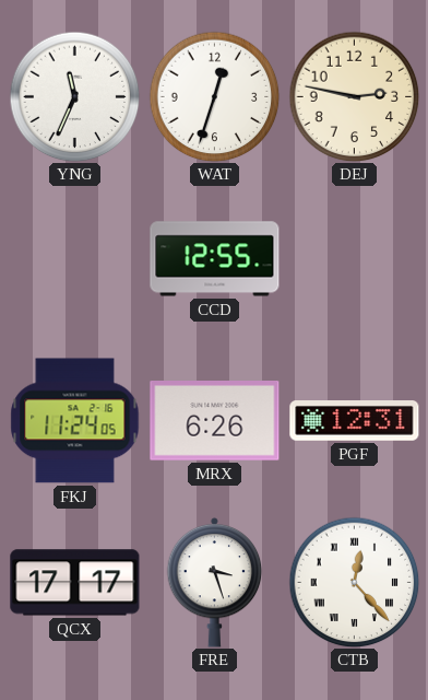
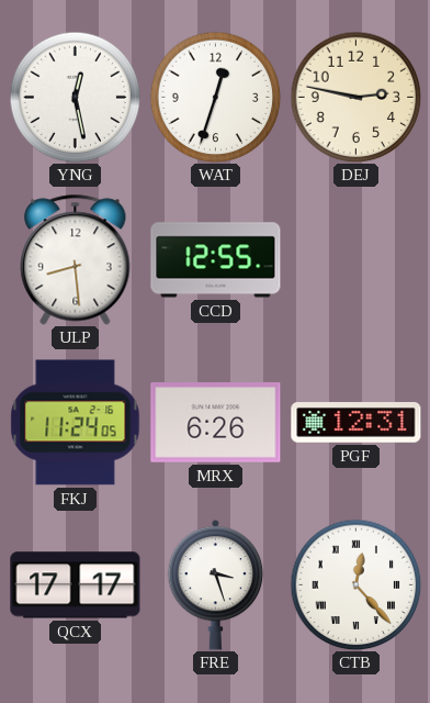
YNG: 11:34 -> 12:28
ULP: none -> 8:29
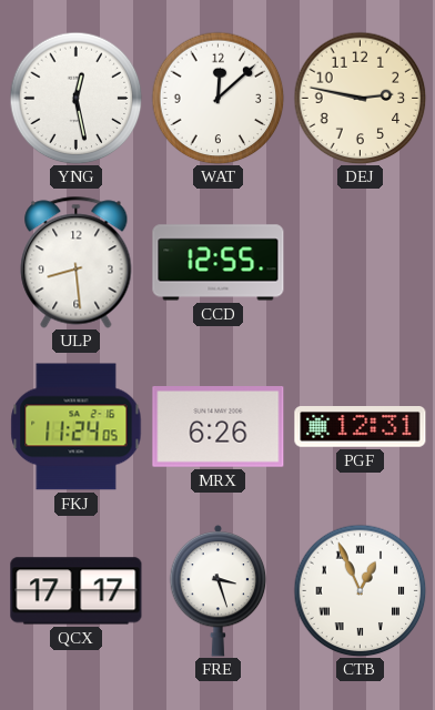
WAT: 12:33 -> 12:08
CTB: 12:23 -> 12:56
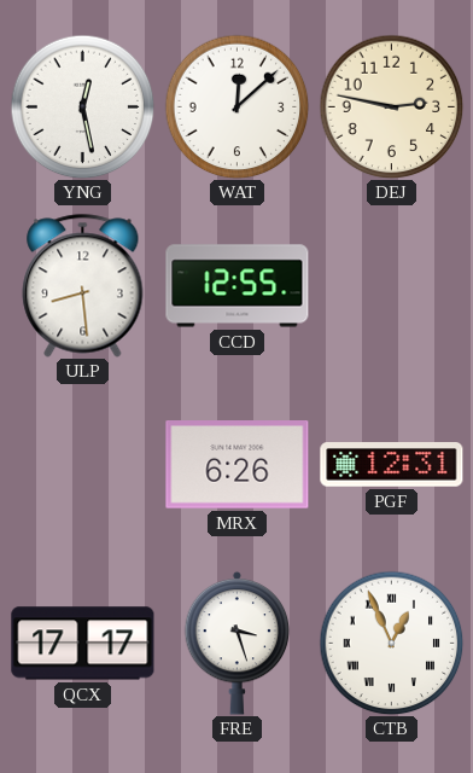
FKJ: 11:24 -> none
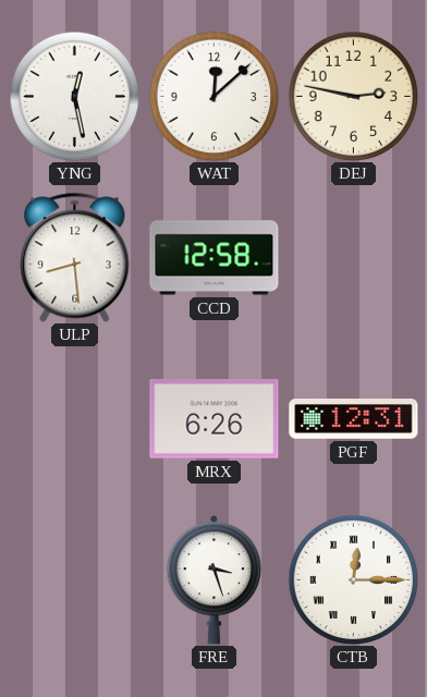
CCD: 12:55 -> 12:58
QCX: 17:17 -> none
CTB: 12:56 -> 12:15
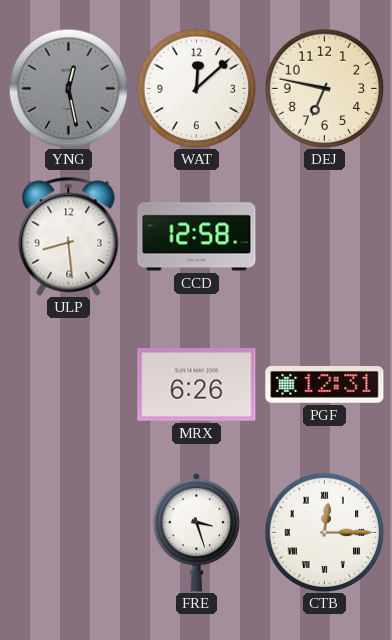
YNG dial: white -> grey
DEJ: 2:47 -> 6:47
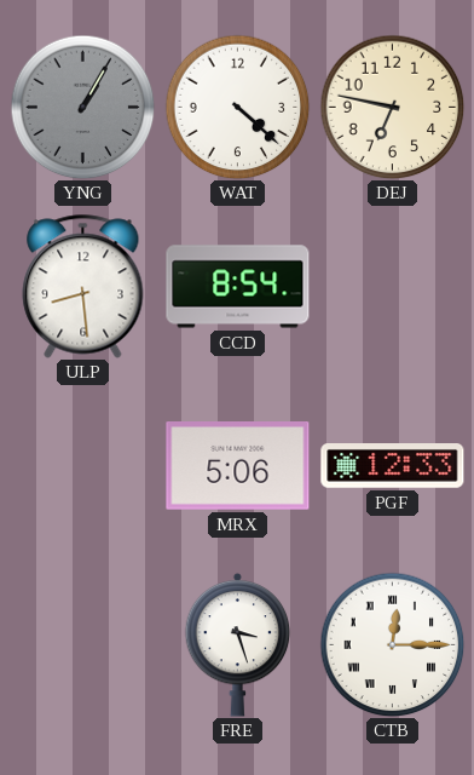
YNG: 12:28 -> 1:05
WAT: 12:08 -> 4:22
CCD: 12:58 -> 8:54
MRX: 6:26 -> 5:06
PGF: 12:31 -> 12:33
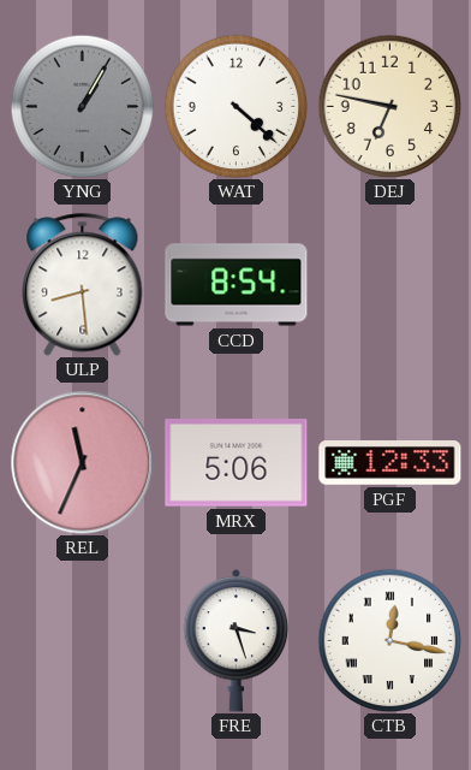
REL: none -> 11:34
CTB: 12:15 -> 12:17
